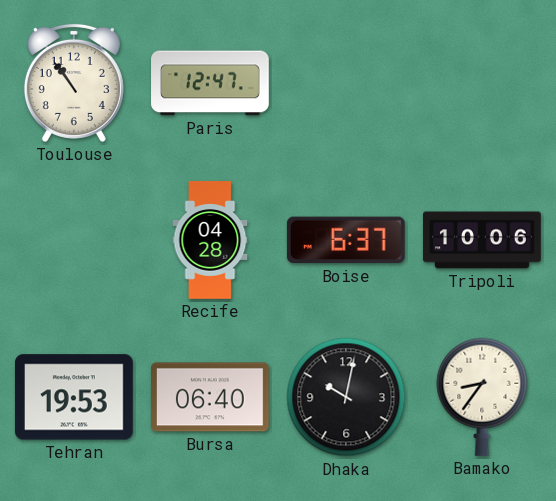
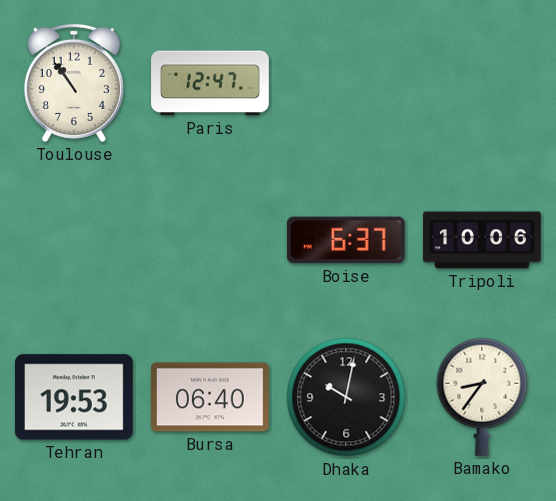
Recife: 04:28 -> none
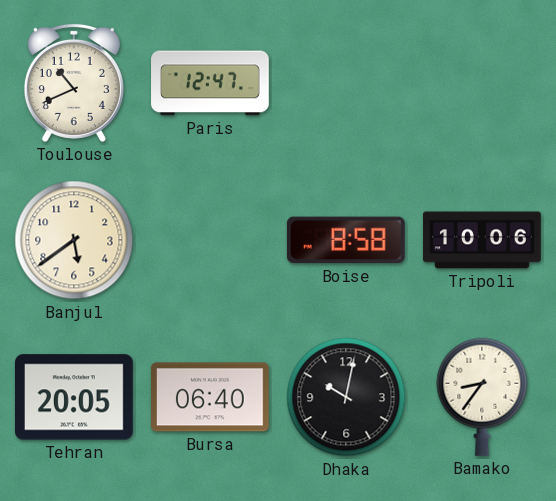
Toulouse: 10:54 -> 10:41
Banjul: none -> 5:39
Boise: 6:37 -> 8:58
Tehran: 19:53 -> 20:05
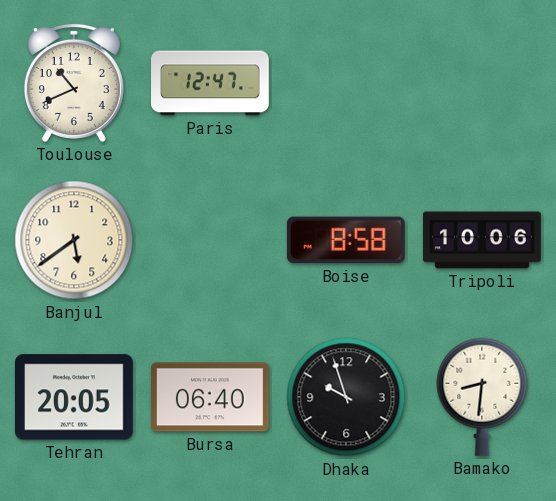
Dhaka: 10:02 -> 9:57
Bamako: 8:36 -> 8:31
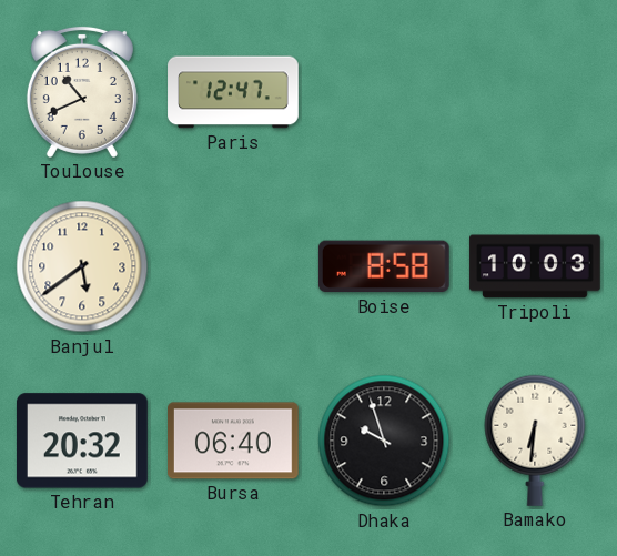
Tripoli: 10:06 -> 10:03
Tehran: 20:05 -> 20:32
Bamako: 8:31 -> 6:31
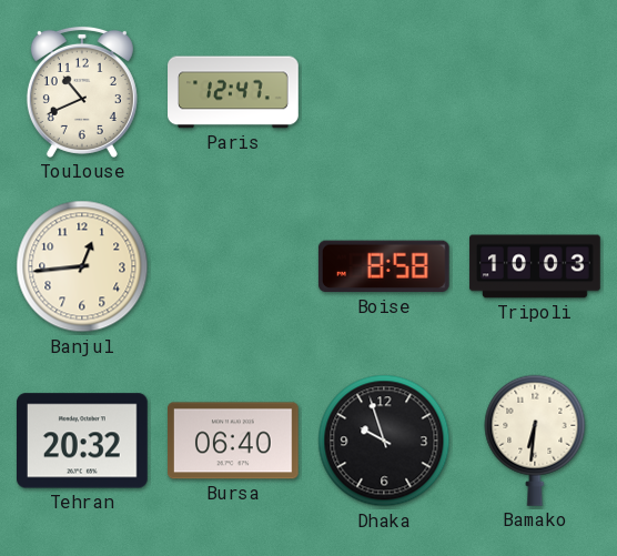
Banjul: 5:39 -> 12:44
